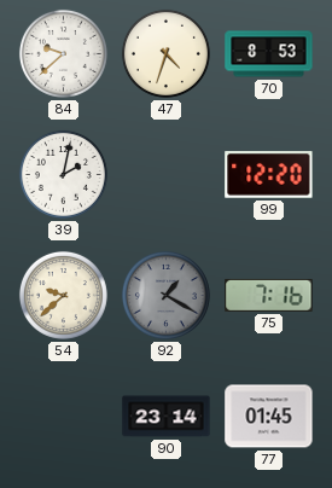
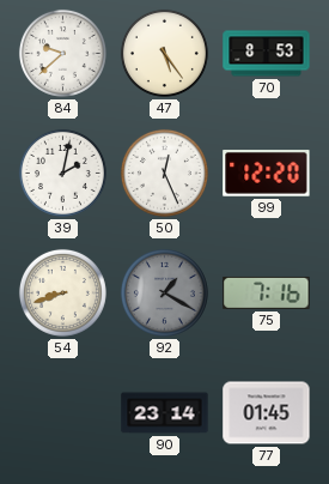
47: 4:33 -> 5:24
50: none -> 12:26
54: 9:38 -> 8:42
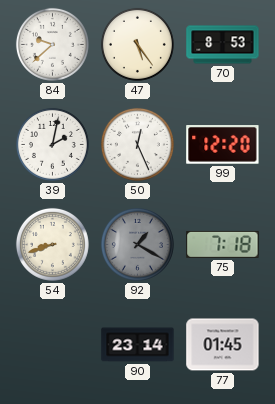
75: 7:16 -> 7:18
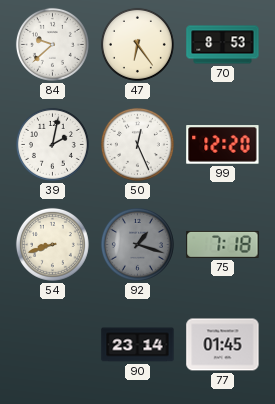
47: 5:24 -> 6:24
92: 1:20 -> 1:18
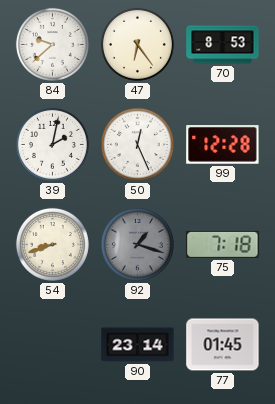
99: 12:20 -> 12:28
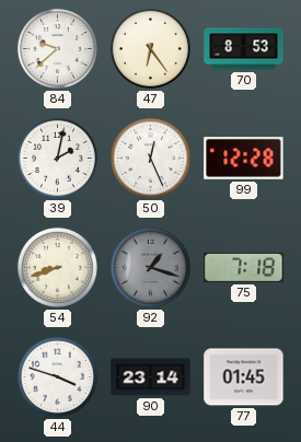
44: none -> 3:48
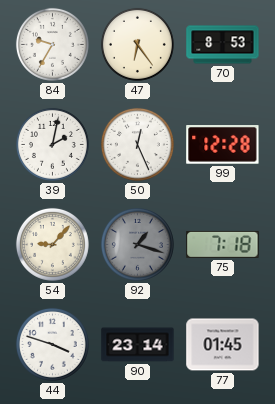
84: 9:38 -> 9:35
54: 8:42 -> 9:07
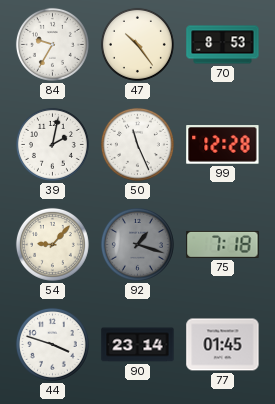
47: 6:24 -> 10:24
50: 12:26 -> 11:26
